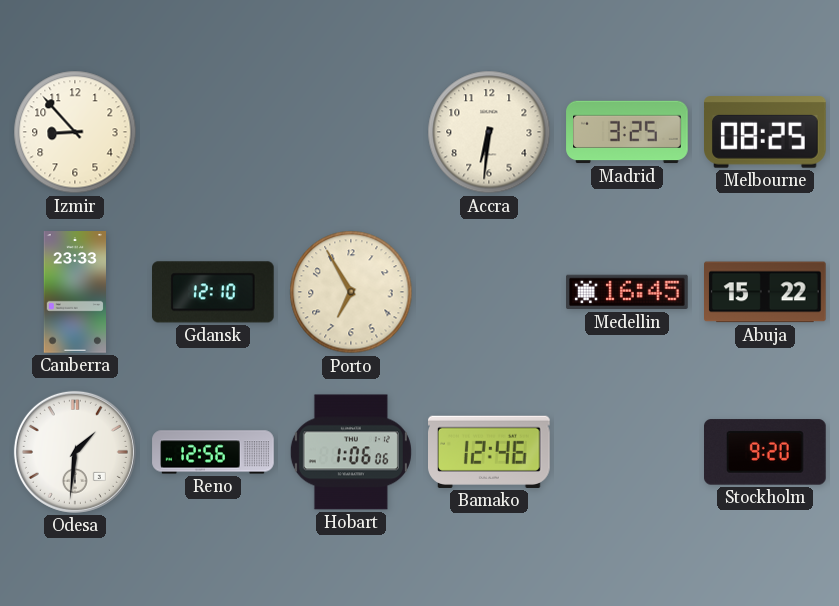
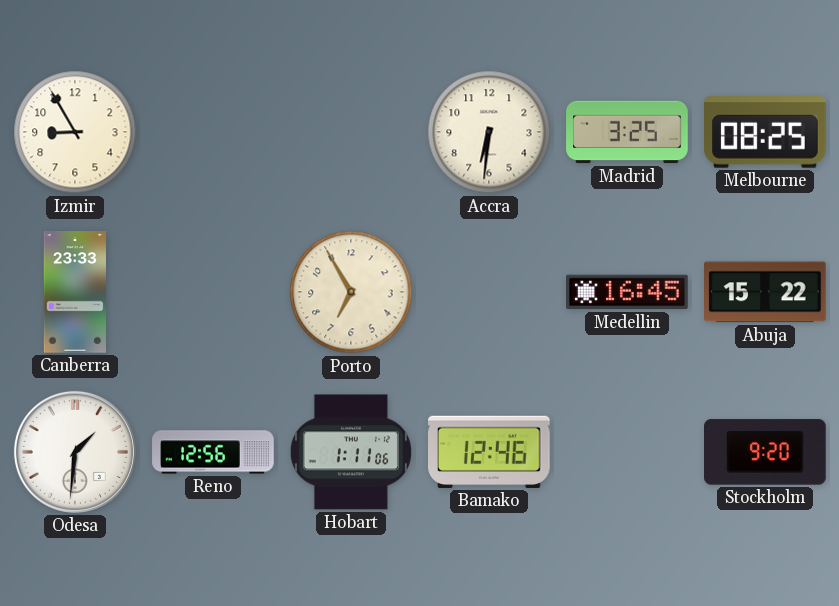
Izmir: 8:53 -> 8:55
Gdansk: 12:10 -> none
Hobart: 1:06 -> 1:11
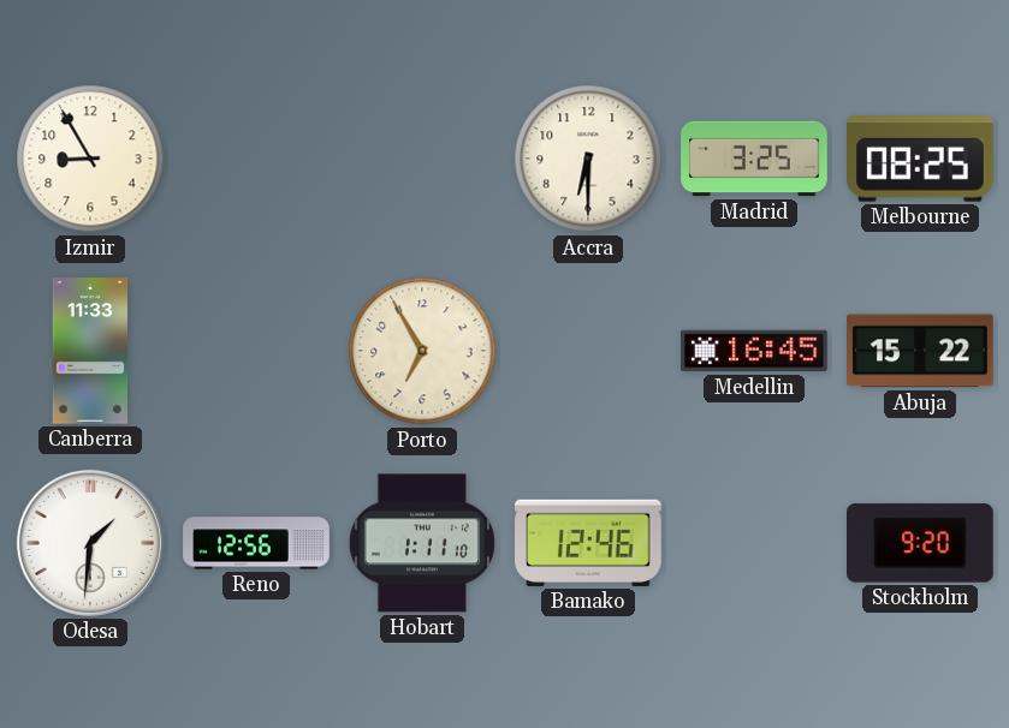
Accra: 6:31 -> 6:30
Canberra: 23:33 -> 11:33
Hobart: 1:11:06 -> 1:11:10
